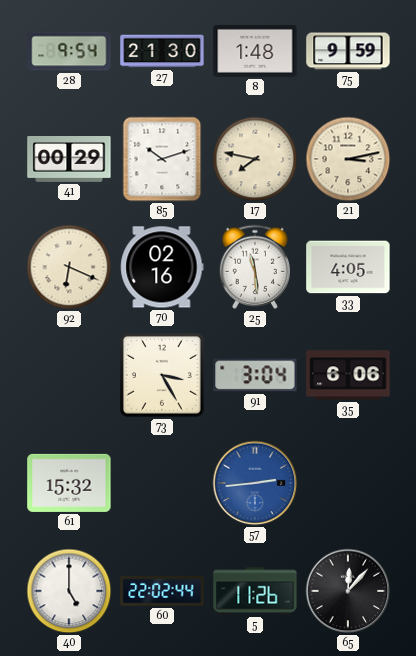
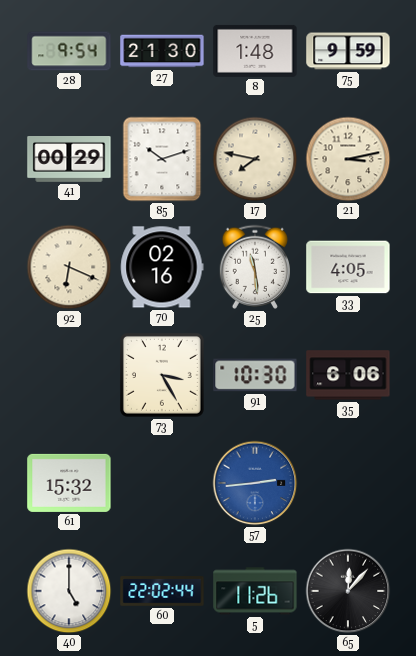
91: 3:04 -> 10:30
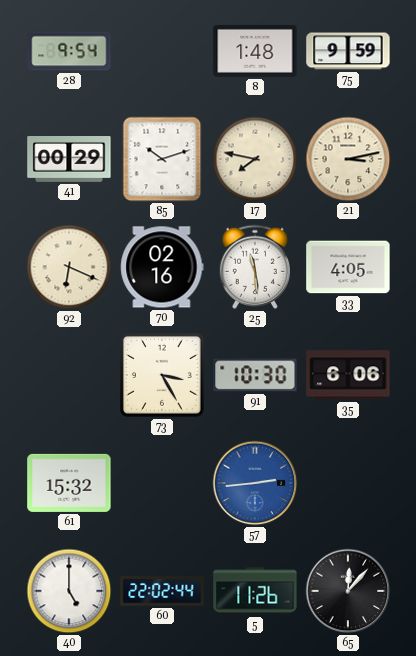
27: 21:30 -> none
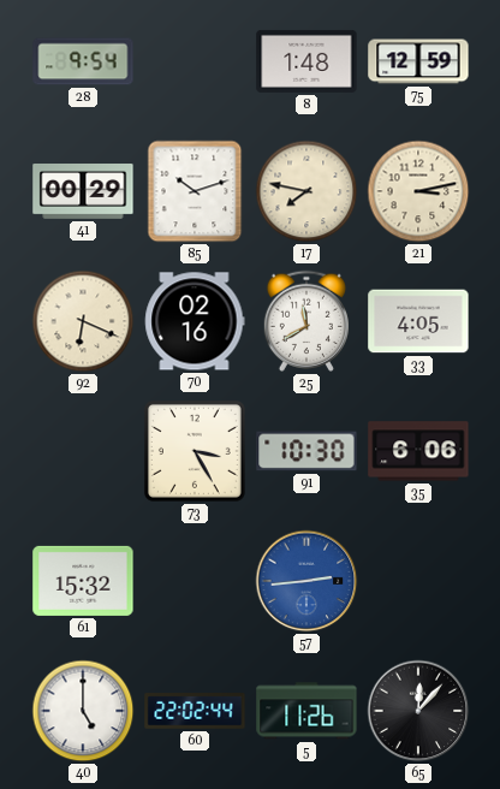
75: 9:59 -> 12:59
25: 11:29 -> 11:40
